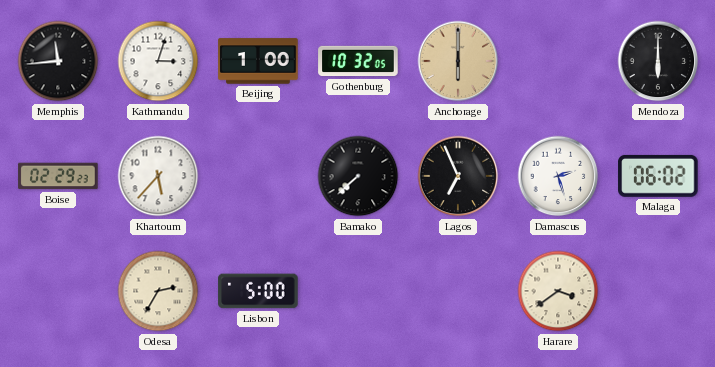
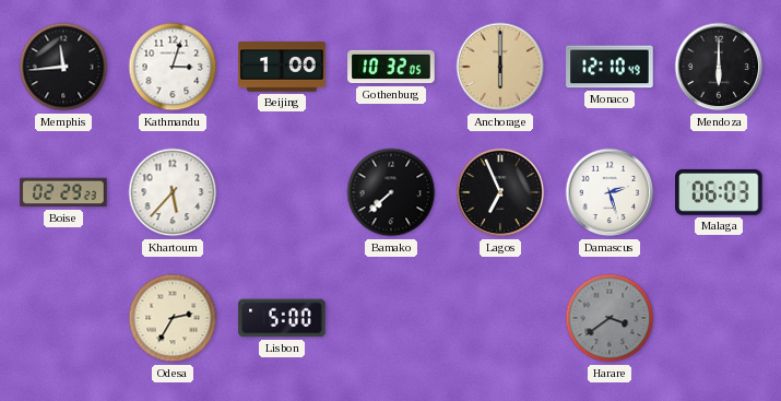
Monaco: none -> 12:10
Malaga: 06:02 -> 06:03
Harare dial: cream -> grey
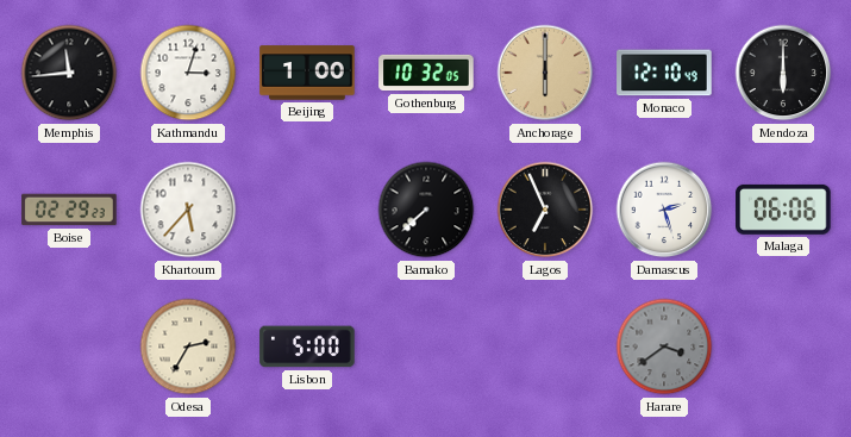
Malaga: 06:03 -> 06:06
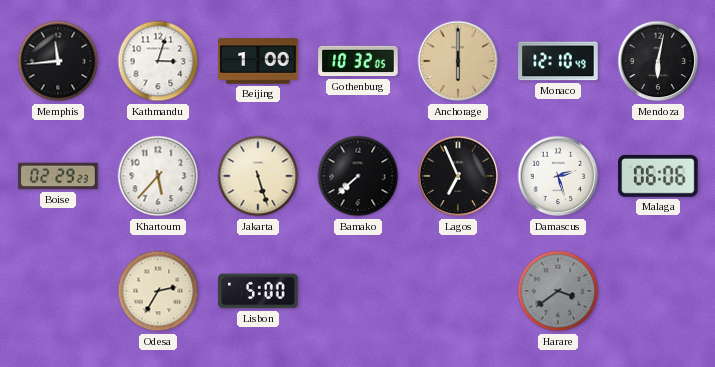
Mendoza: 6:00 -> 6:02
Jakarta: none -> 5:27
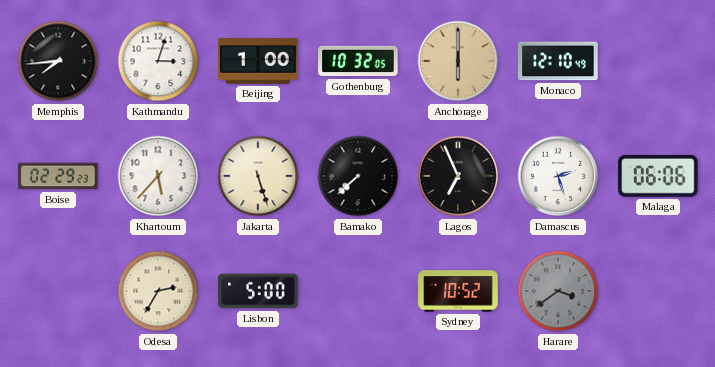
Memphis: 11:44 -> 7:44
Mendoza: 6:02 -> none
Sydney: none -> 10:52
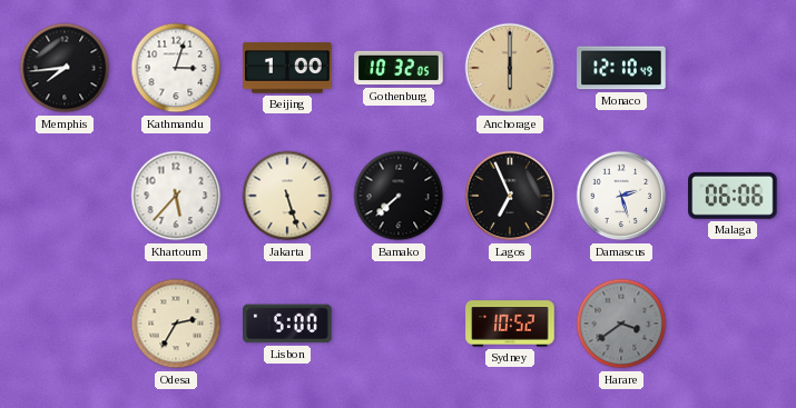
Boise: 02:29 -> none
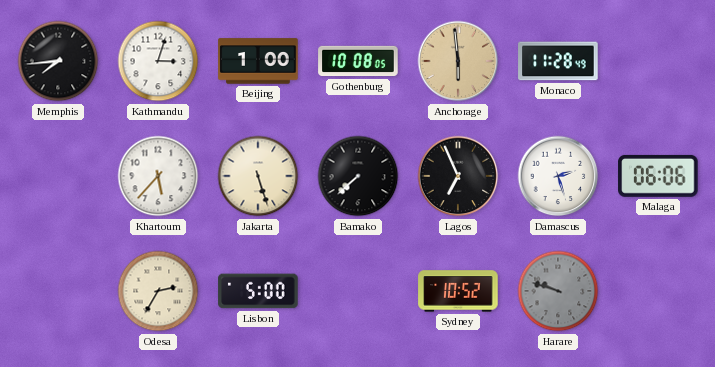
Gothenburg: 10:32 -> 10:08
Anchorage: 6:00 -> 5:59
Monaco: 12:10 -> 11:28
Harare: 3:39 -> 9:48
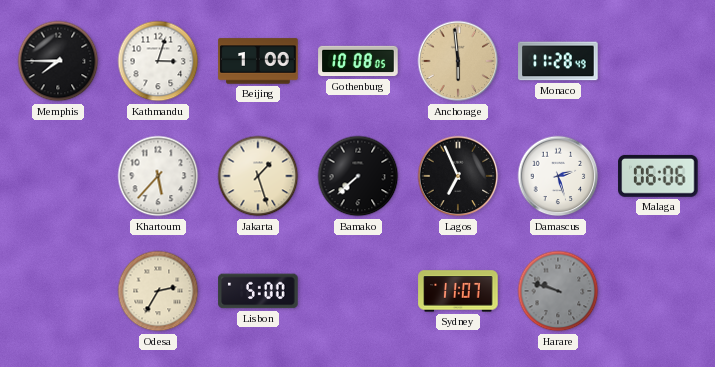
Memphis: 7:44 -> 7:45
Jakarta: 5:27 -> 1:27
Sydney: 10:52 -> 11:07
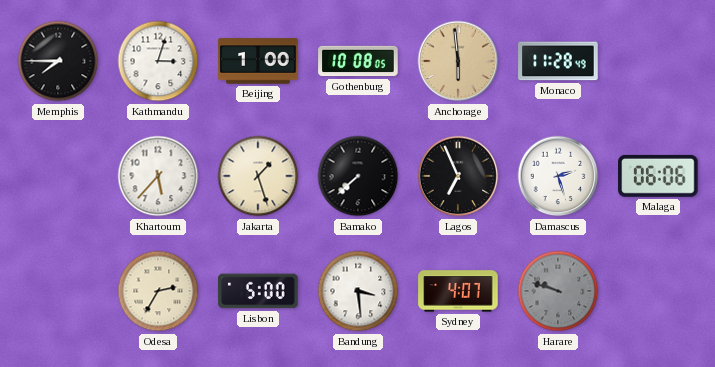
Bandung: none -> 3:29
Sydney: 11:07 -> 4:07
